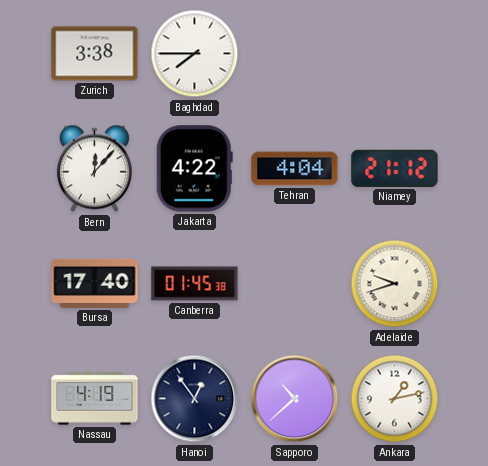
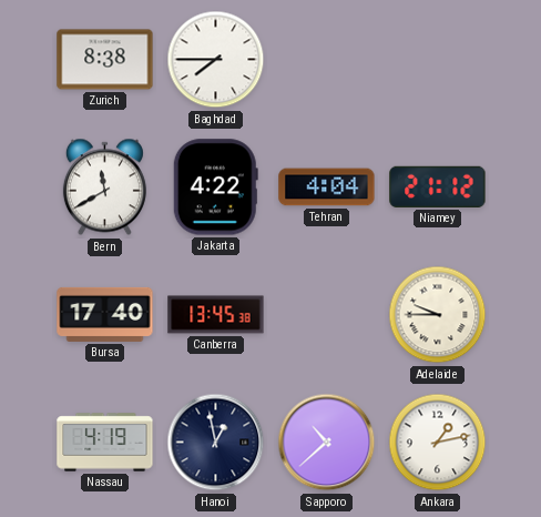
Zurich: 3:38 -> 8:38
Bern: 12:07 -> 11:40
Canberra: 01:45 -> 13:45
Adelaide: 9:42 -> 9:45
Hanoi: 12:54 -> 12:58
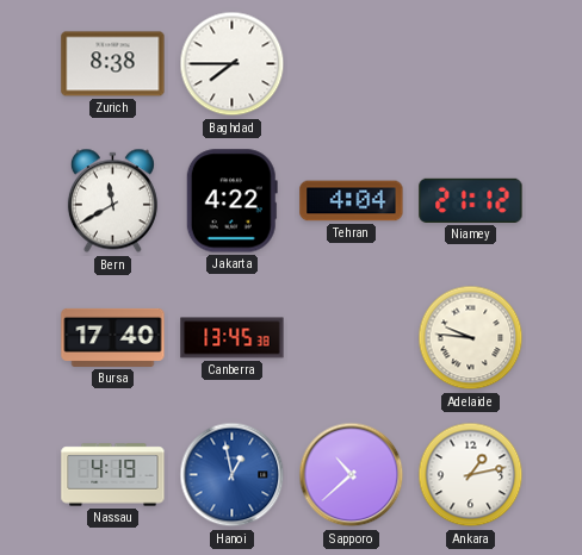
Adelaide: 9:45 -> 9:46
Hanoi dial: navy -> blue
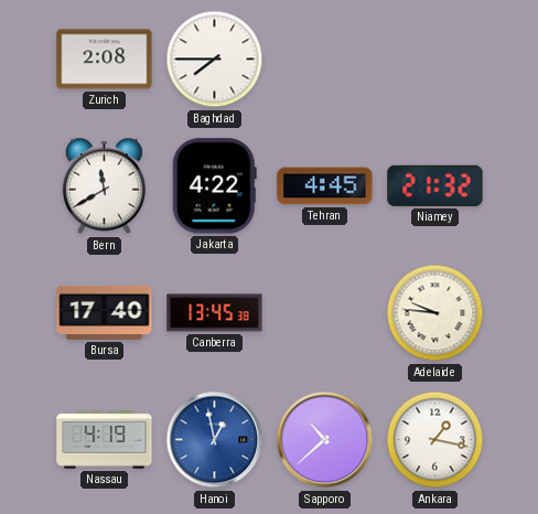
Zurich: 8:38 -> 2:08
Tehran: 4:04 -> 4:45
Niamey: 21:12 -> 21:32
Ankara: 1:13 -> 1:17
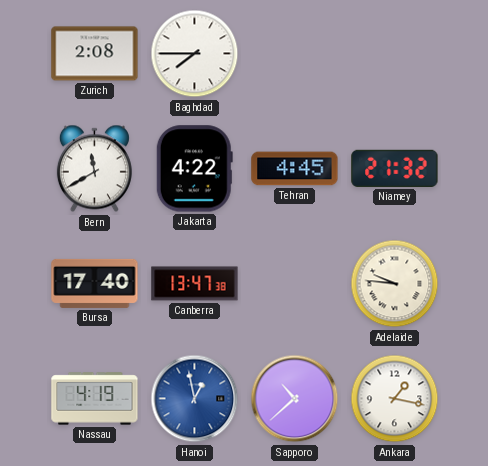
Canberra: 13:45 -> 13:47
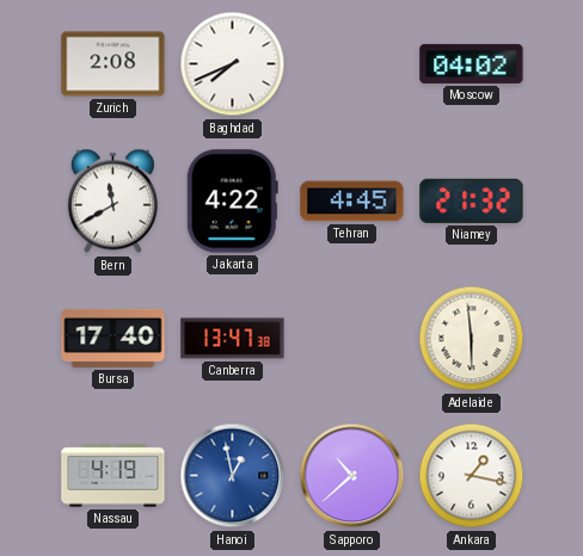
Baghdad: 7:45 -> 7:41
Moscow: none -> 04:02
Adelaide: 9:46 -> 5:59
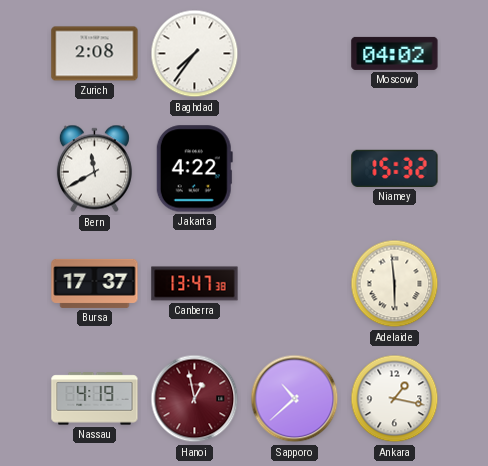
Baghdad: 7:41 -> 7:36
Tehran: 4:45 -> none
Niamey: 21:32 -> 15:32
Bursa: 17:40 -> 17:37
Hanoi dial: blue -> burgundy
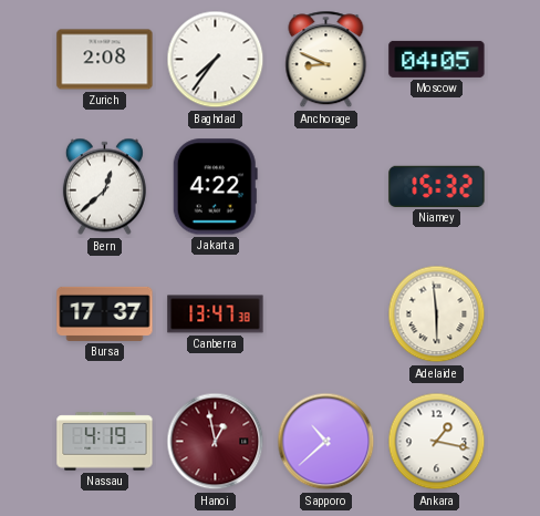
Anchorage: none -> 8:49
Moscow: 04:02 -> 04:05
Bern: 11:40 -> 12:38
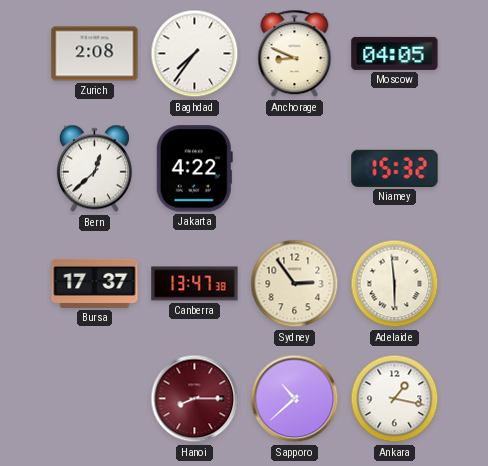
Sydney: none -> 2:54
Nassau: 4:19 -> none
Hanoi: 12:58 -> 8:15
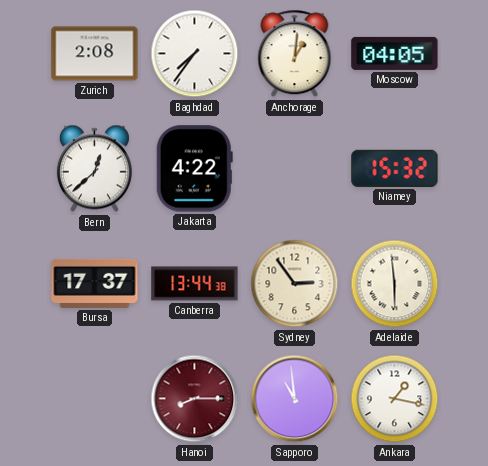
Anchorage: 8:49 -> 1:01
Canberra: 13:47 -> 13:44
Sapporo: 10:38 -> 10:59
